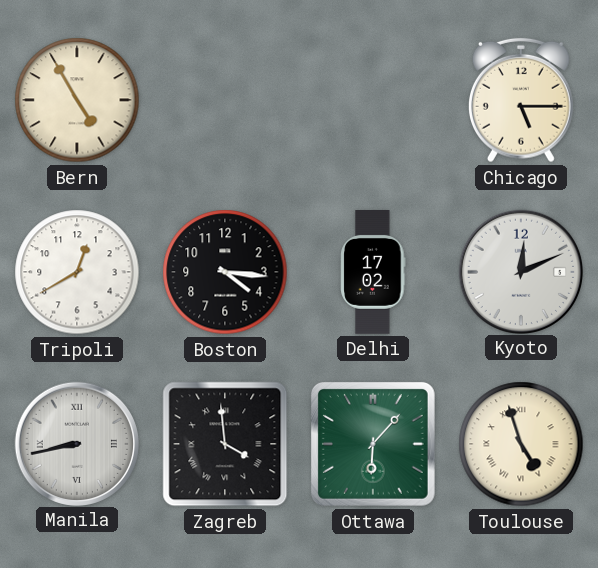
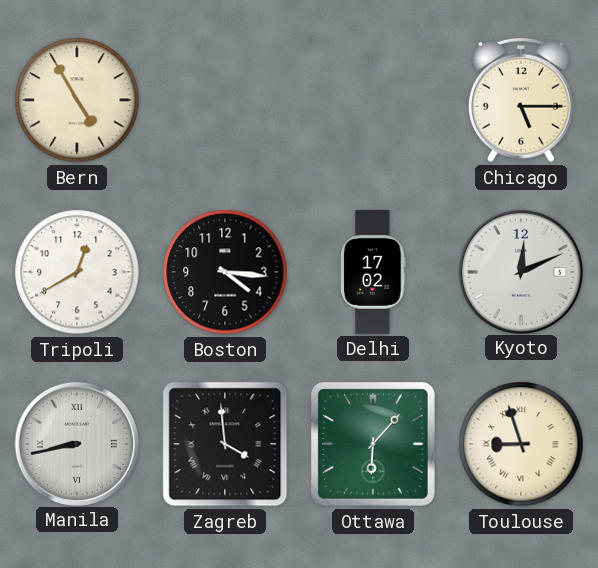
Toulouse: 4:57 -> 8:57
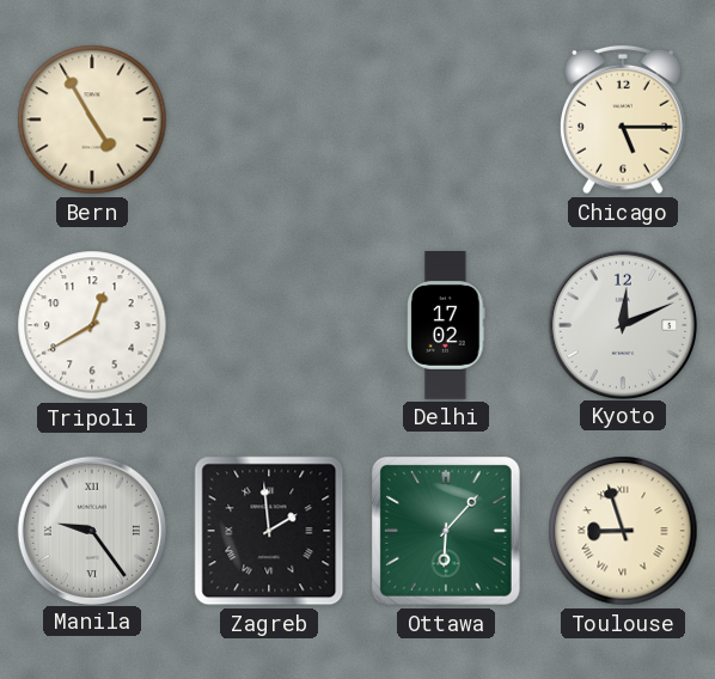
Boston: 4:16 -> none
Manila: 8:43 -> 9:24
Zagreb: 3:59 -> 1:59
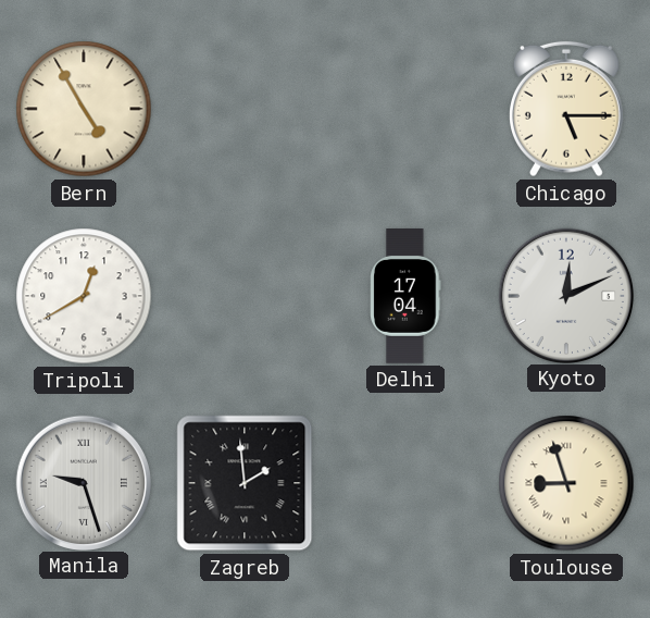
Delhi: 17:02 -> 17:04
Manila: 9:24 -> 9:27
Ottawa: 6:07 -> none
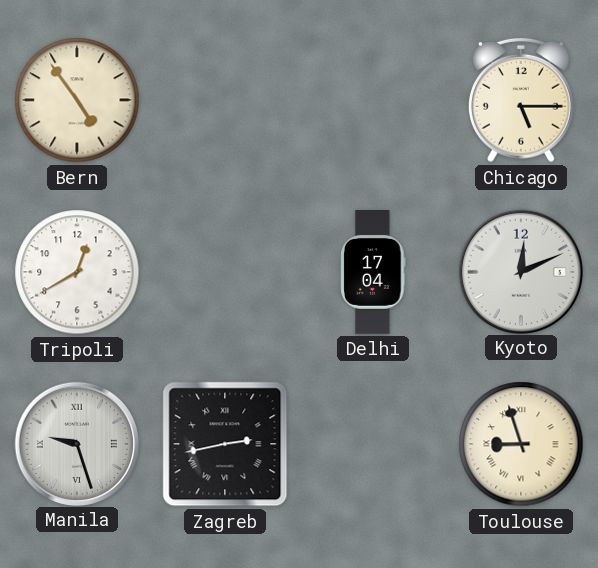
Bern: 4:55 -> 4:54
Zagreb: 1:59 -> 2:43
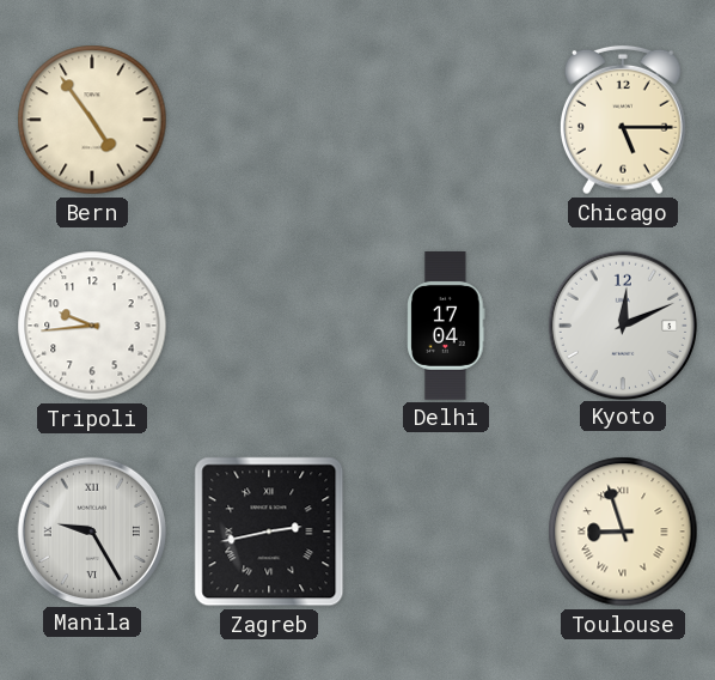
Tripoli: 12:40 -> 9:44
Manila: 9:27 -> 9:25
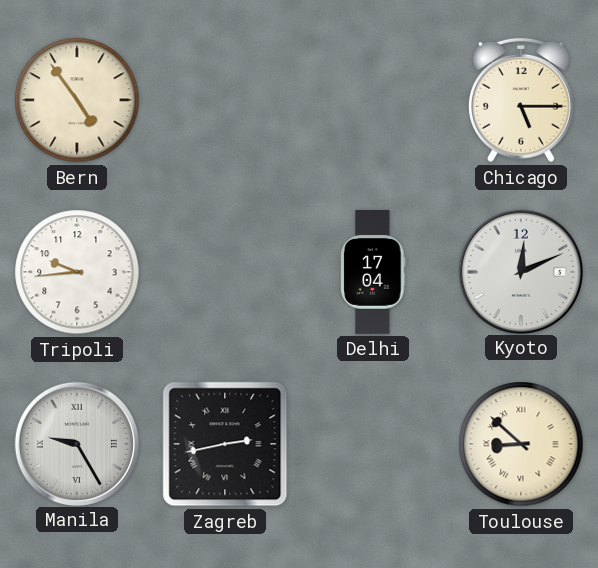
Toulouse: 8:57 -> 8:52
